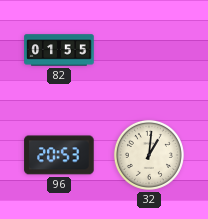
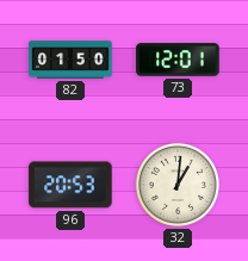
82: 01:55 -> 01:50
73: none -> 12:01
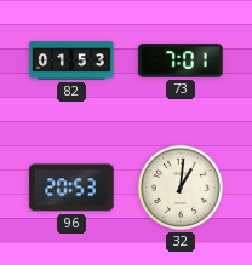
82: 01:50 -> 01:53
73: 12:01 -> 7:01
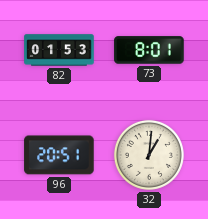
73: 7:01 -> 8:01
96: 20:53 -> 20:51
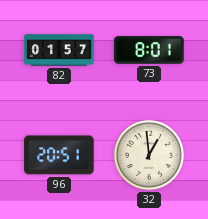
82: 01:53 -> 01:57
32: 1:01 -> 12:59
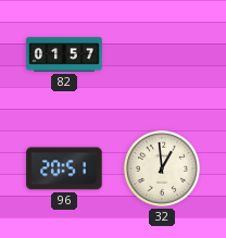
73: 8:01 -> none
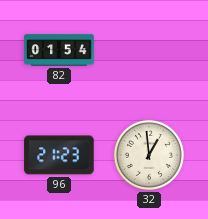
82: 01:57 -> 01:54
96: 20:51 -> 21:23
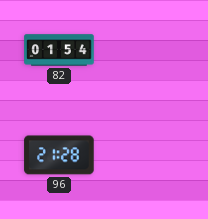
96: 21:23 -> 21:28
32: 12:59 -> none
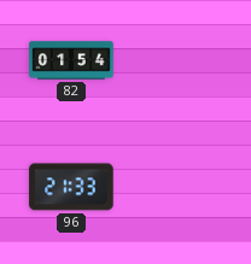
96: 21:28 -> 21:33
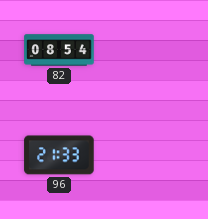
82: 01:54 -> 08:54
